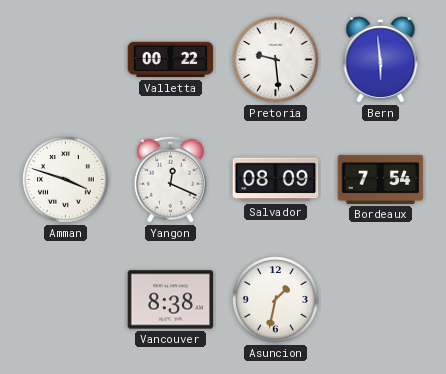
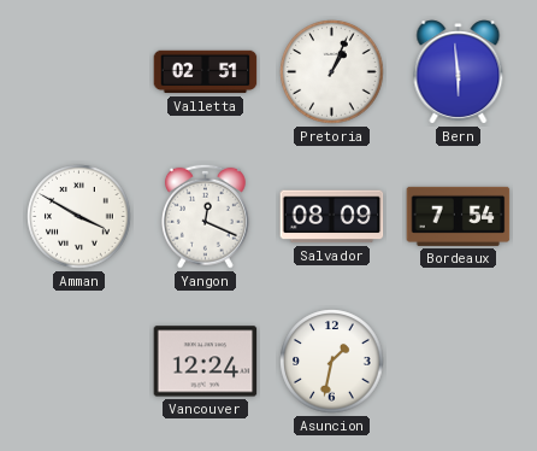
Valletta: 00:22 -> 02:51
Pretoria: 9:29 -> 1:04
Amman: 3:48 -> 3:50
Vancouver: 8:38 -> 12:24
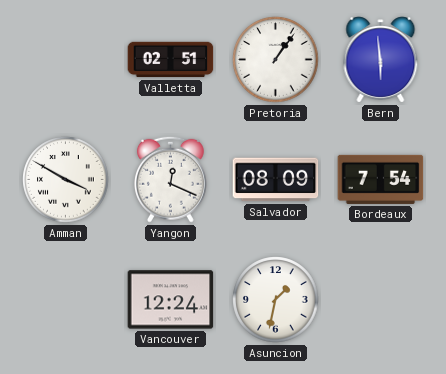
Pretoria: 1:04 -> 1:06
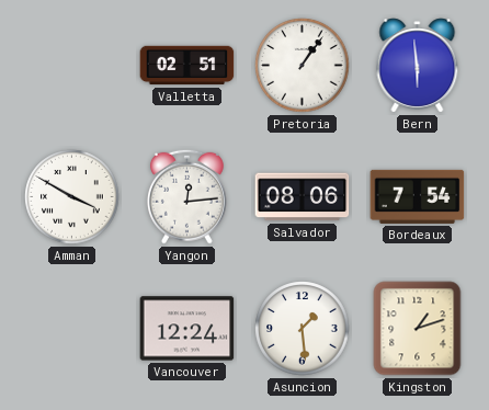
Yangon: 12:19 -> 12:14
Salvador: 08:09 -> 08:06
Asuncion: 1:32 -> 1:29
Kingston: none -> 1:12
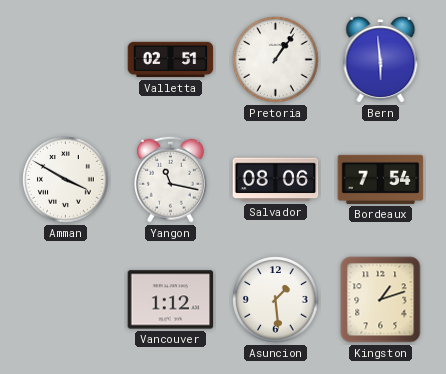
Yangon: 12:14 -> 11:17
Vancouver: 12:24 -> 1:12
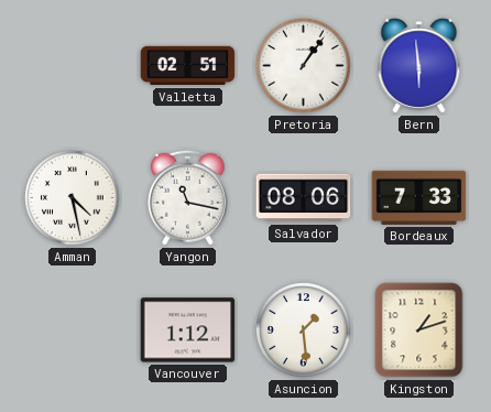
Amman: 3:50 -> 4:28
Bordeaux: 7:54 -> 7:33
